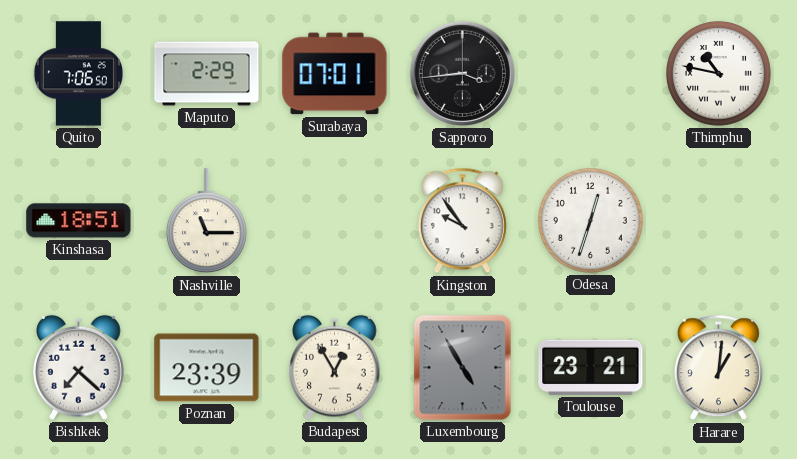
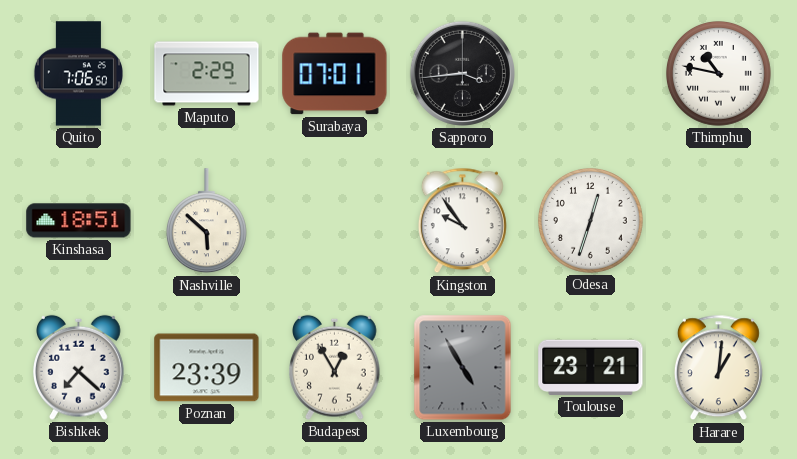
Nashville: 11:15 -> 5:52
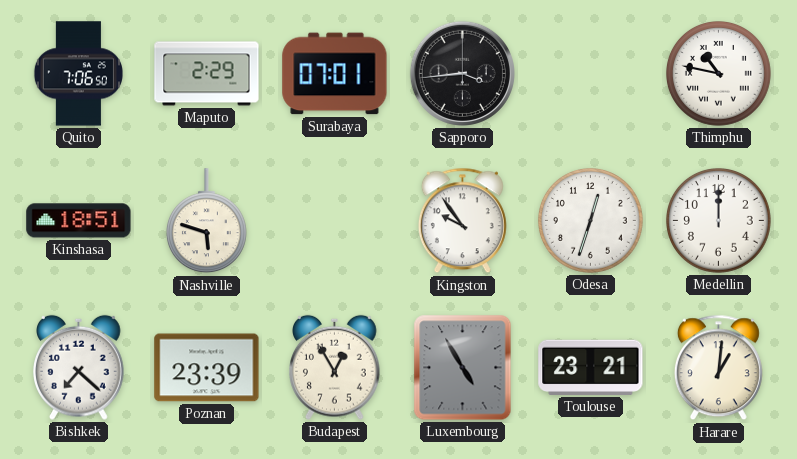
Nashville: 5:52 -> 5:48
Medellin: none -> 12:00
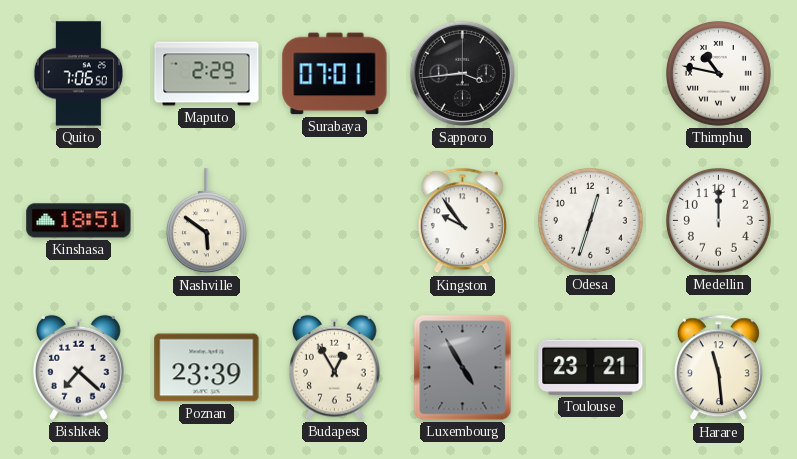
Nashville: 5:48 -> 5:51
Harare: 1:01 -> 11:29
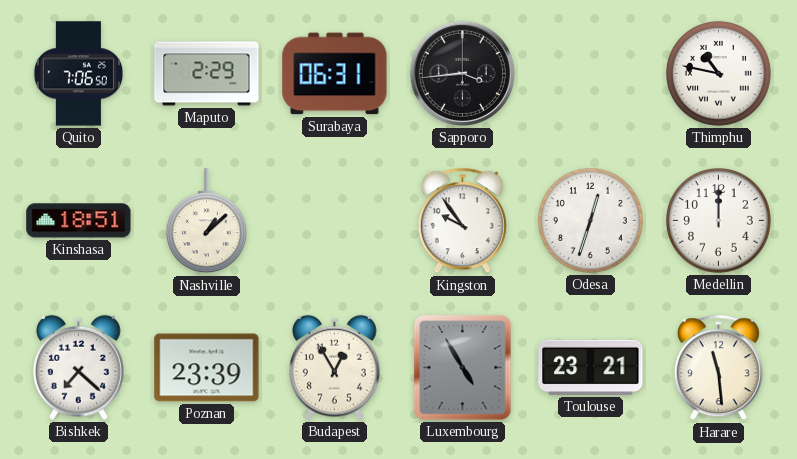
Surabaya: 07:01 -> 06:31
Nashville: 5:51 -> 1:08
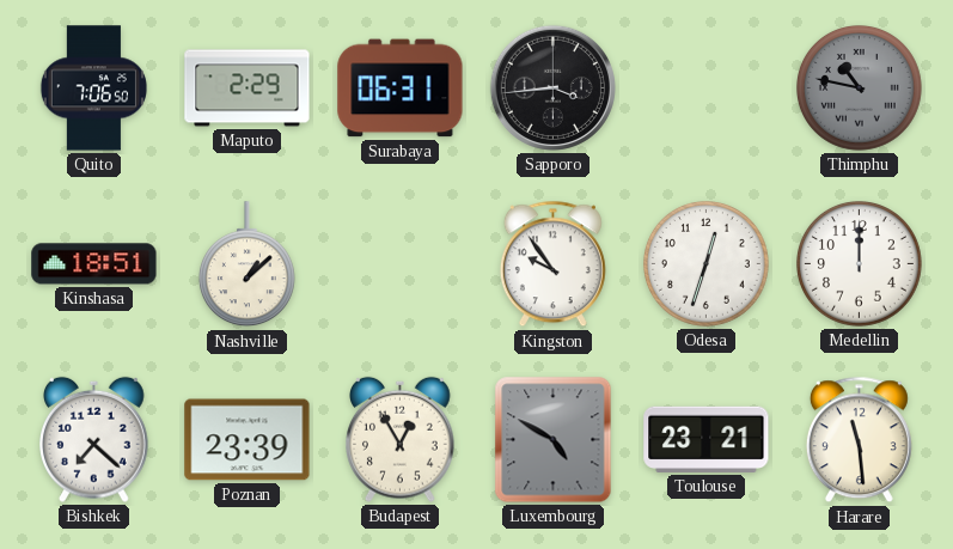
Thimphu dial: white -> grey
Luxembourg: 4:55 -> 4:50
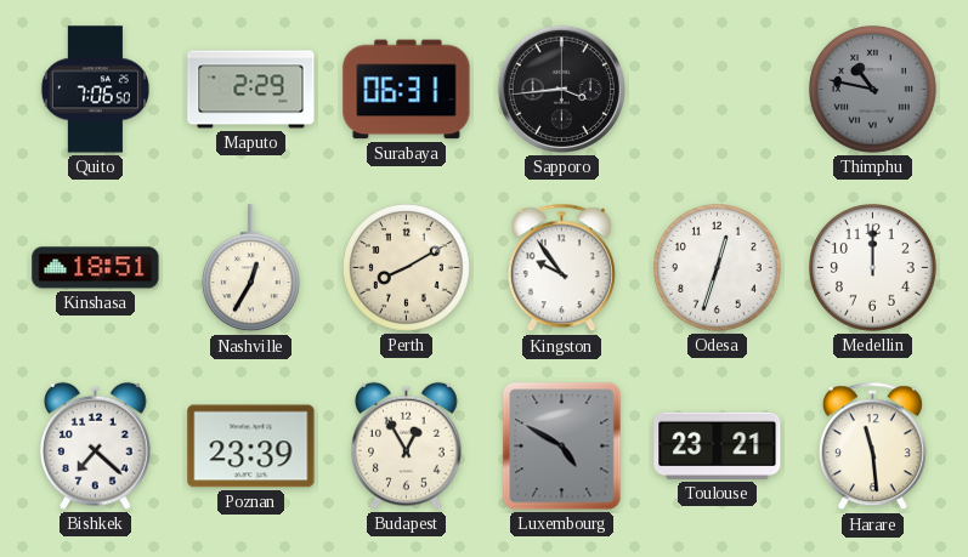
Nashville: 1:08 -> 12:35
Perth: none -> 8:10
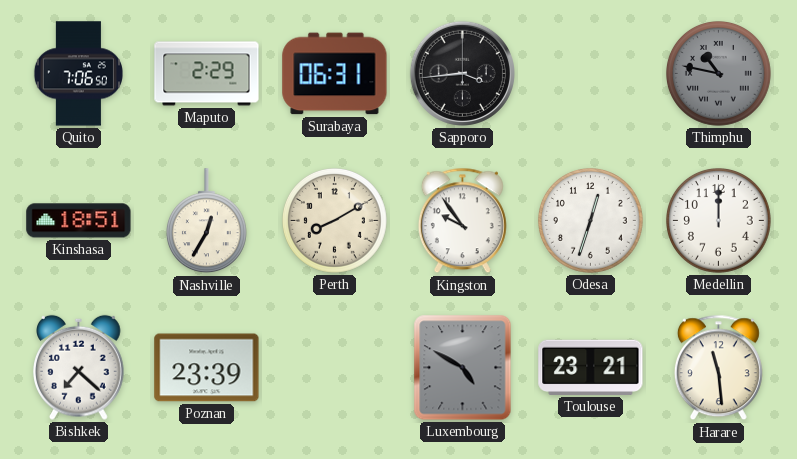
Budapest: 12:55 -> none
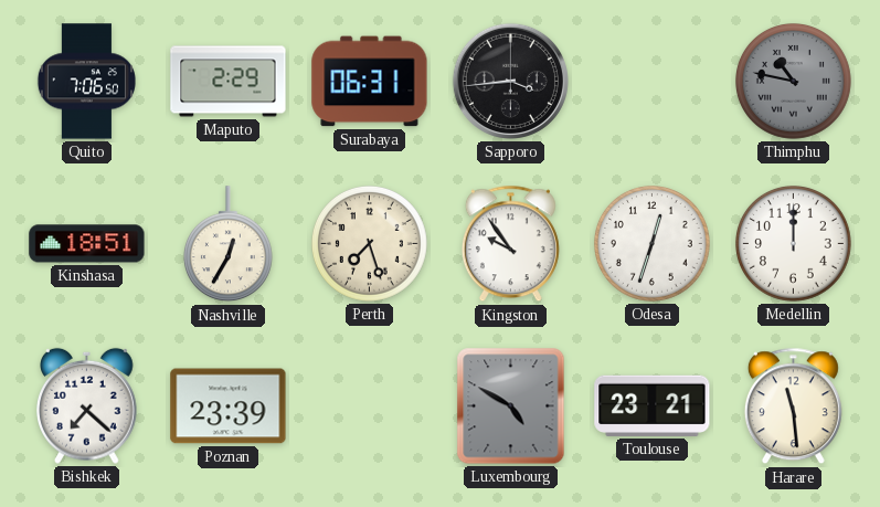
Perth: 8:10 -> 7:27
